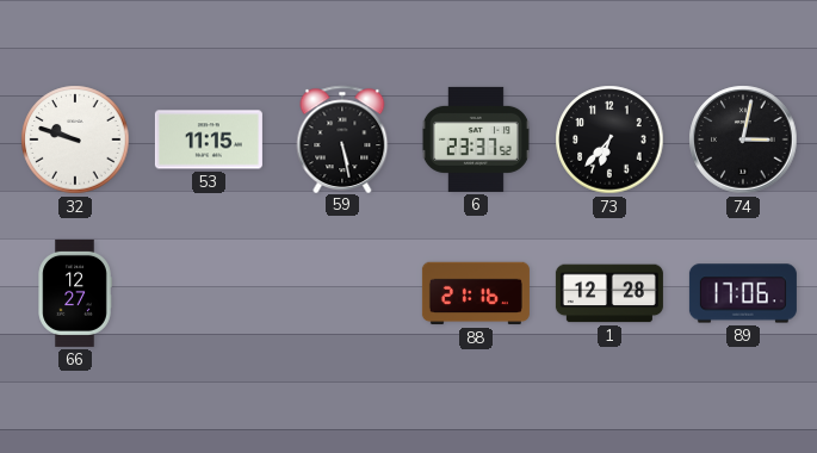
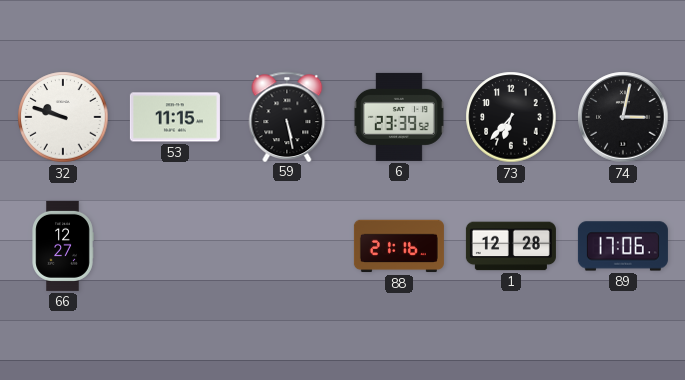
6: 23:37 -> 23:39
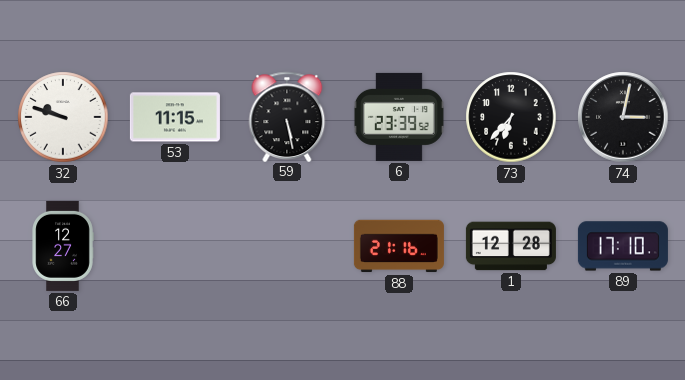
89: 17:06 -> 17:10
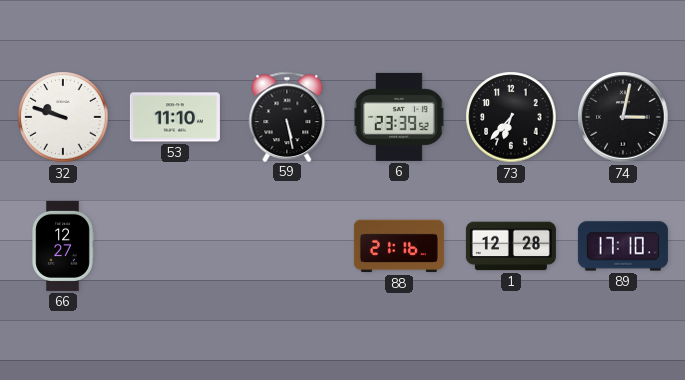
53: 11:15 -> 11:10
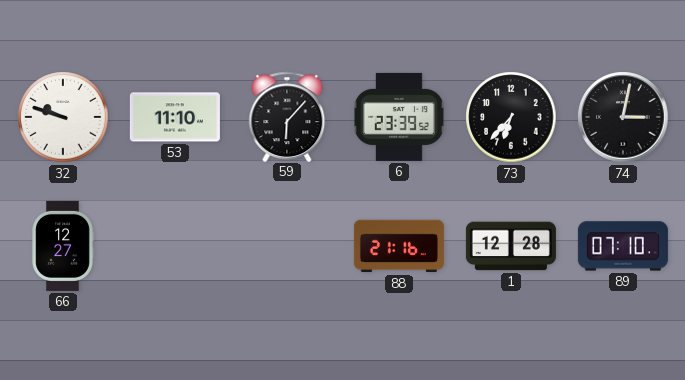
59: 5:28 -> 6:07
89: 17:10 -> 07:10
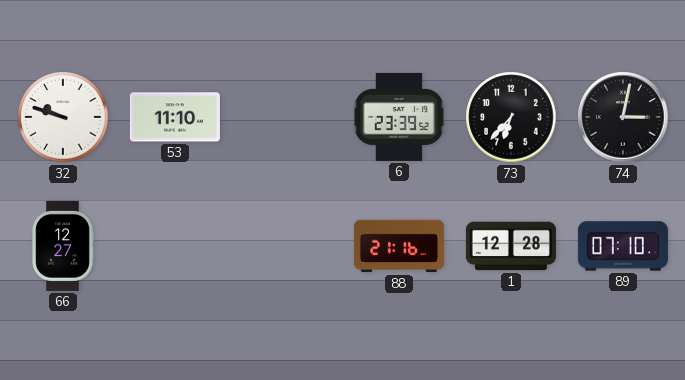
59: 6:07 -> none
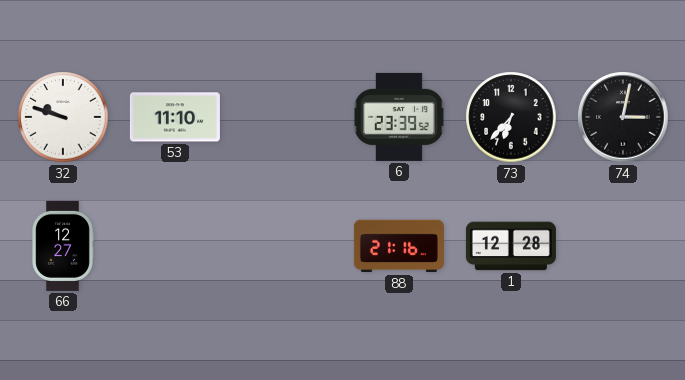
89: 07:10 -> none
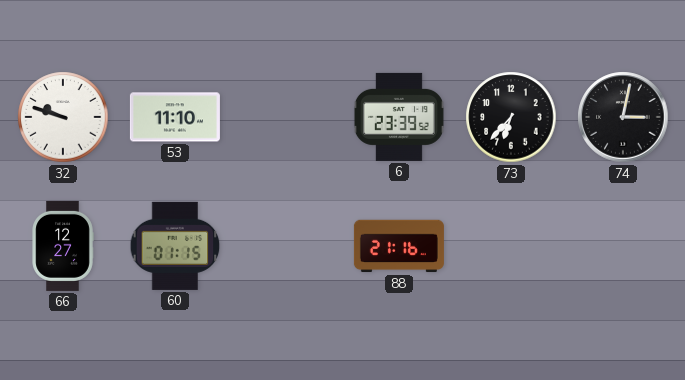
60: none -> 01:15
1: 12:28 -> none
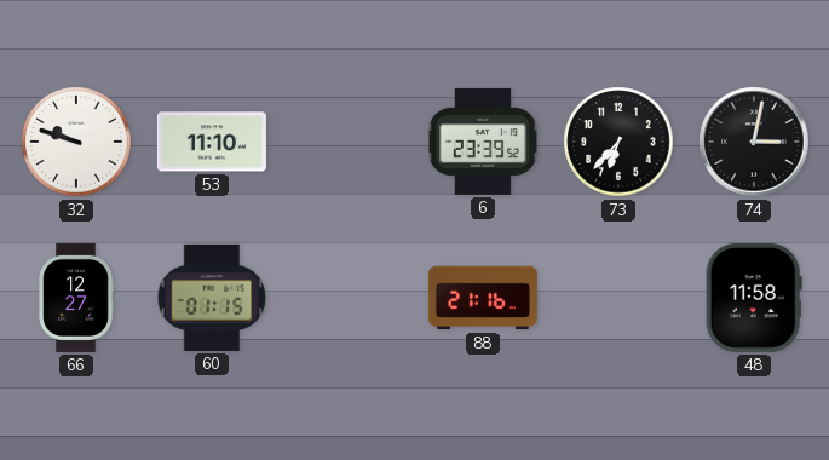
48: none -> 11:58
